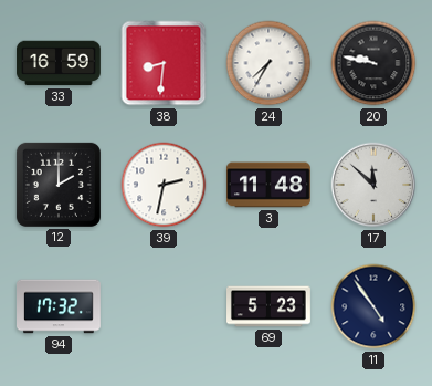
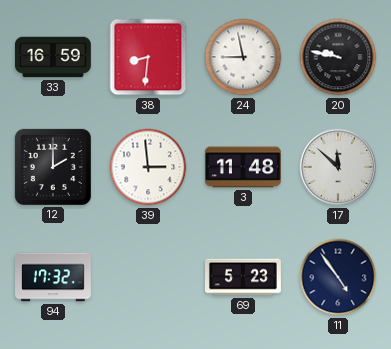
24: 7:35 -> 8:58
39: 2:32 -> 2:59
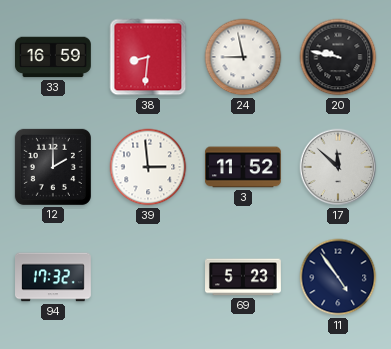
3: 11:48 -> 11:52
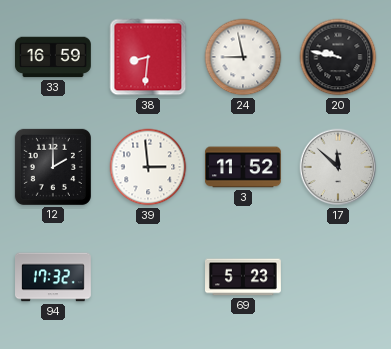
11: 4:54 -> none
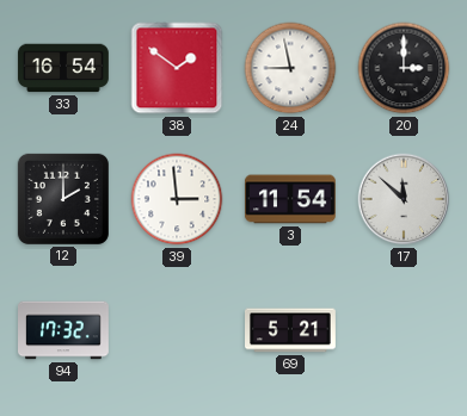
33: 16:59 -> 16:54
38: 8:31 -> 1:51
20: 9:47 -> 3:00
3: 11:52 -> 11:54
69: 5:23 -> 5:21
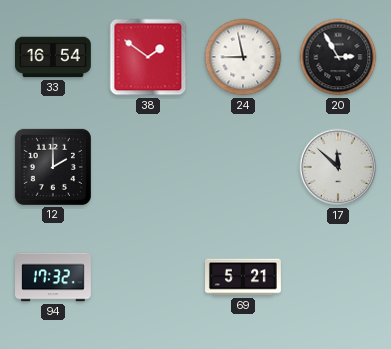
20: 3:00 -> 2:55
39: 2:59 -> none
3: 11:54 -> none
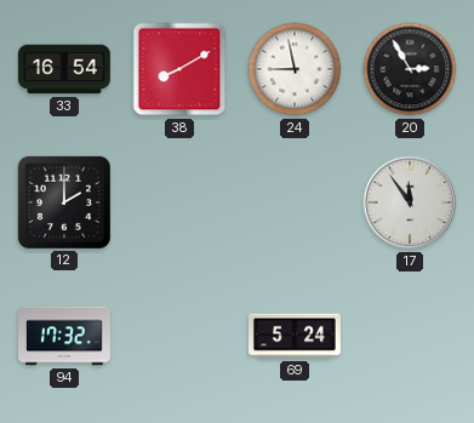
38: 1:51 -> 8:10
17: 11:52 -> 11:54
69: 5:21 -> 5:24
